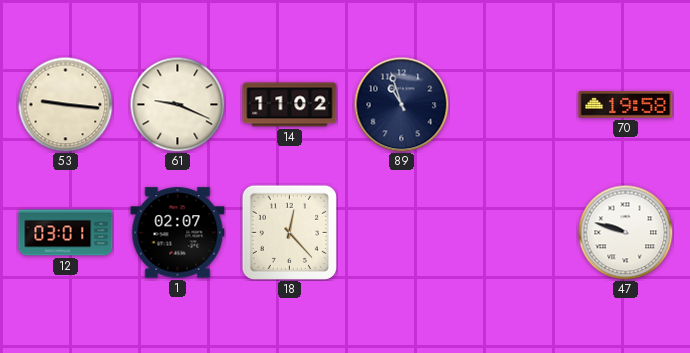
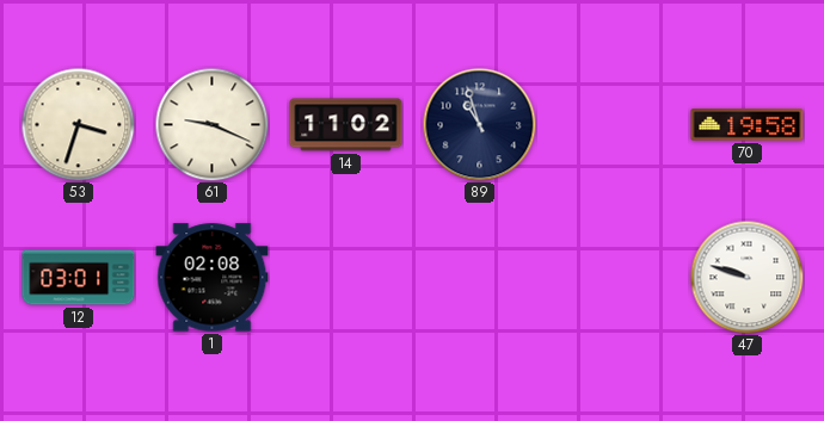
53: 9:16 -> 3:33
1: 02:07 -> 02:08
18: 12:23 -> none
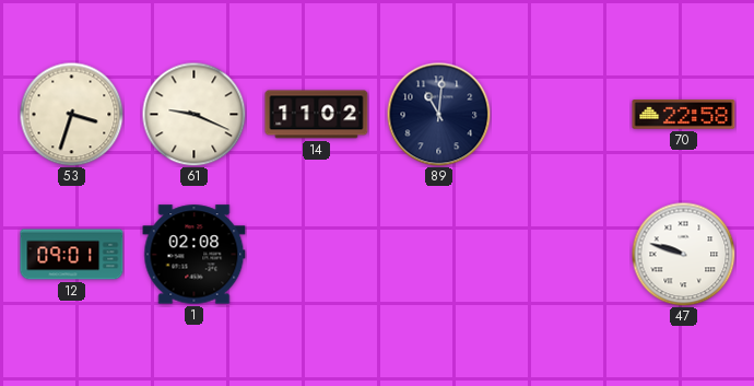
89: 10:57 -> 11:01
70: 19:58 -> 22:58
12: 03:01 -> 09:01
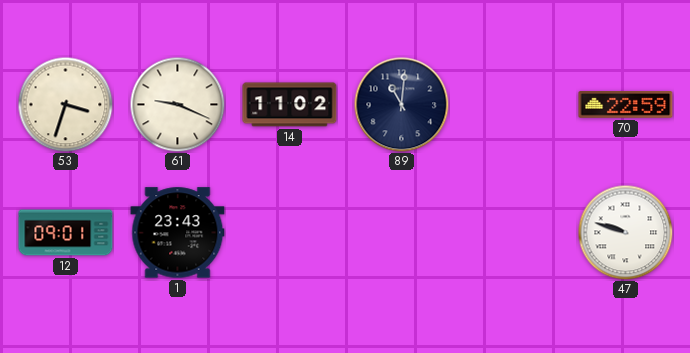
70: 22:58 -> 22:59
1: 02:08 -> 23:43
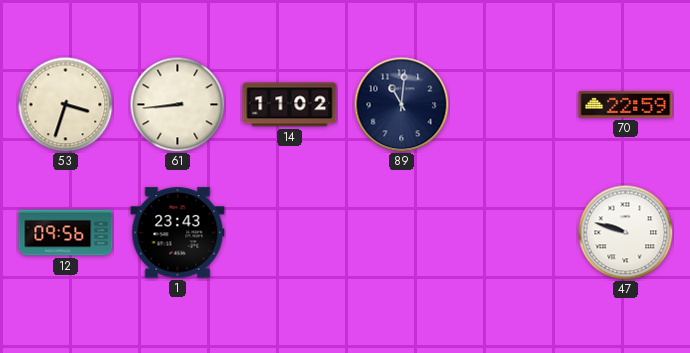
61: 9:19 -> 8:44
12: 09:01 -> 09:56
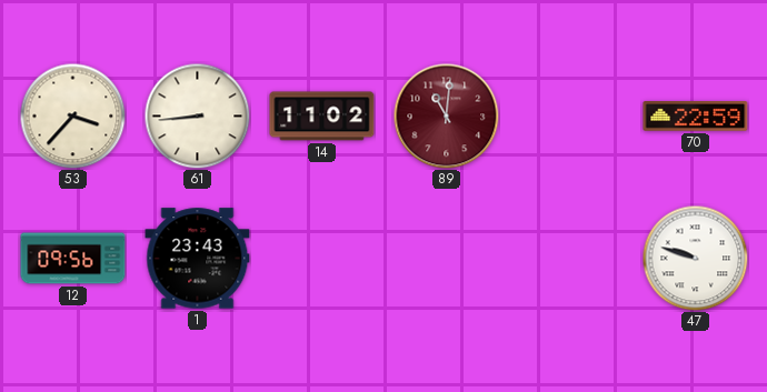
53: 3:33 -> 3:37
89 dial: navy -> burgundy
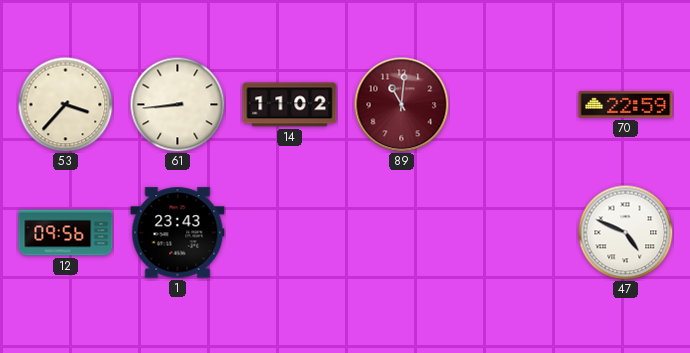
47: 9:48 -> 4:49
